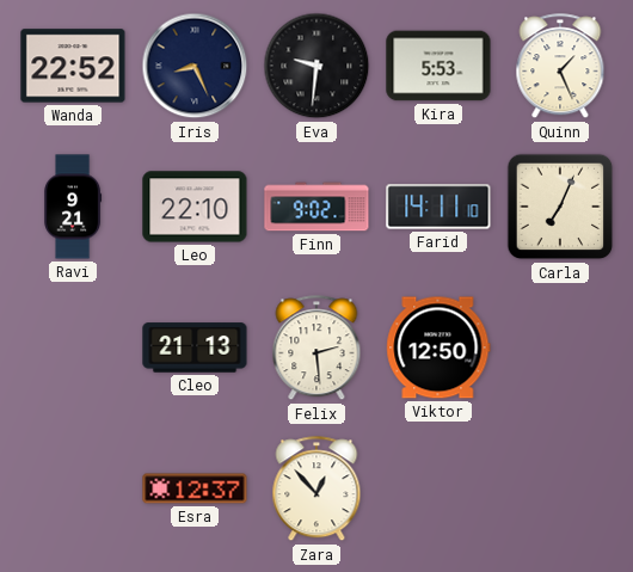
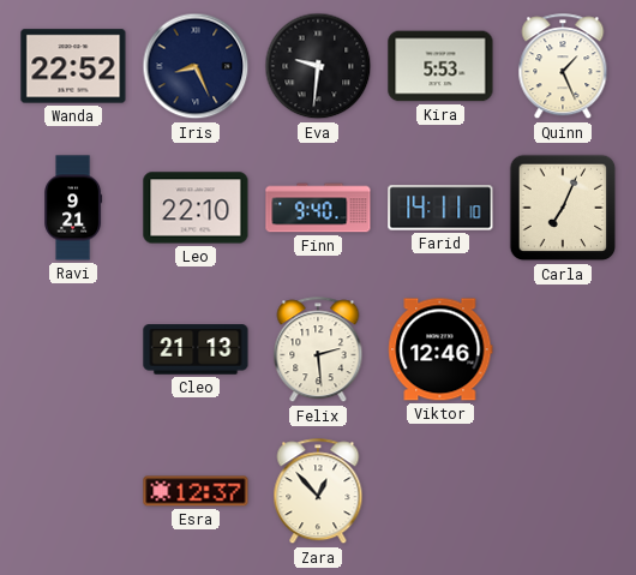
Finn: 9:02 -> 9:40
Viktor: 12:50 -> 12:46
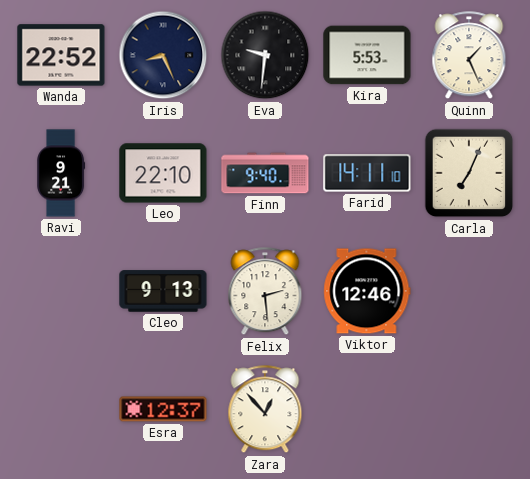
Cleo: 21:13 -> 9:13
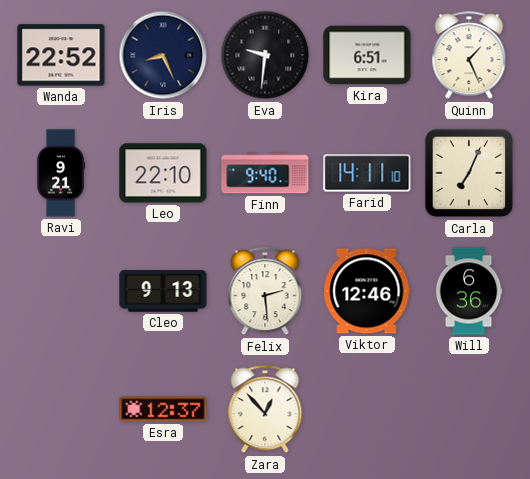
Kira: 5:53 -> 6:51
Will: none -> 6:36
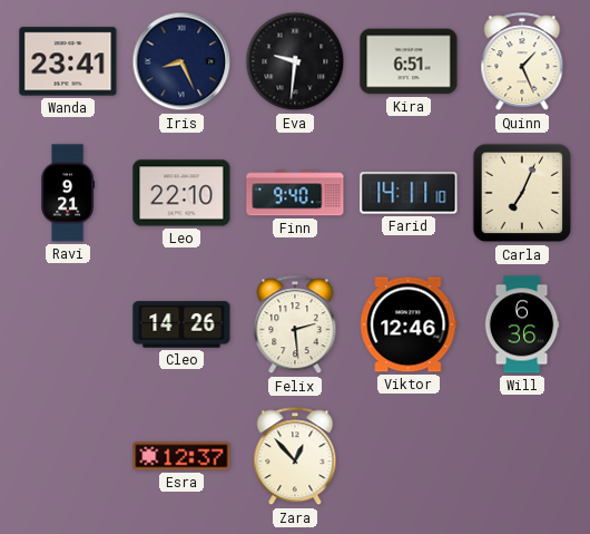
Wanda: 22:52 -> 23:41
Cleo: 9:13 -> 14:26
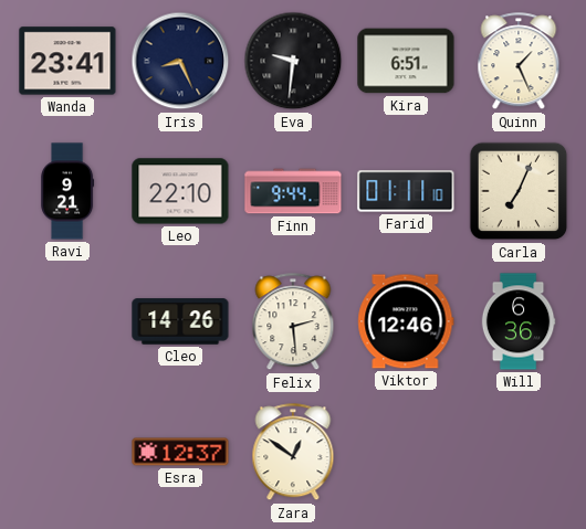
Finn: 9:40 -> 9:44
Farid: 14:11 -> 01:11
Zara: 12:53 -> 12:51
